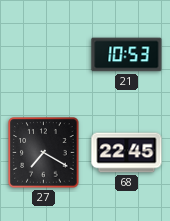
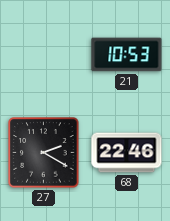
27: 7:20 -> 2:20
68: 22:45 -> 22:46
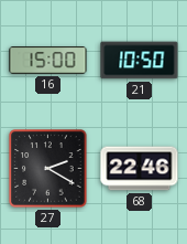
16: none -> 15:00
21: 10:53 -> 10:50
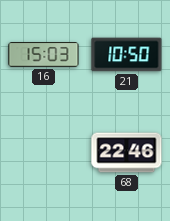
16: 15:00 -> 15:03
27: 2:20 -> none
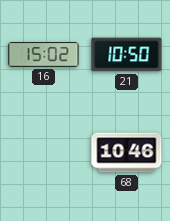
16: 15:03 -> 15:02
68: 22:46 -> 10:46
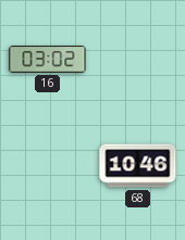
16: 15:02 -> 03:02
21: 10:50 -> none
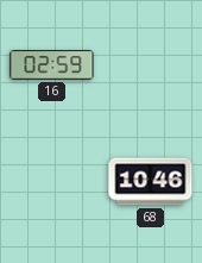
16: 03:02 -> 02:59
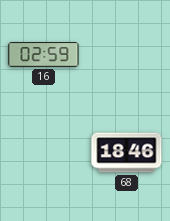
68: 10:46 -> 18:46
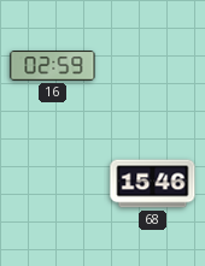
68: 18:46 -> 15:46
